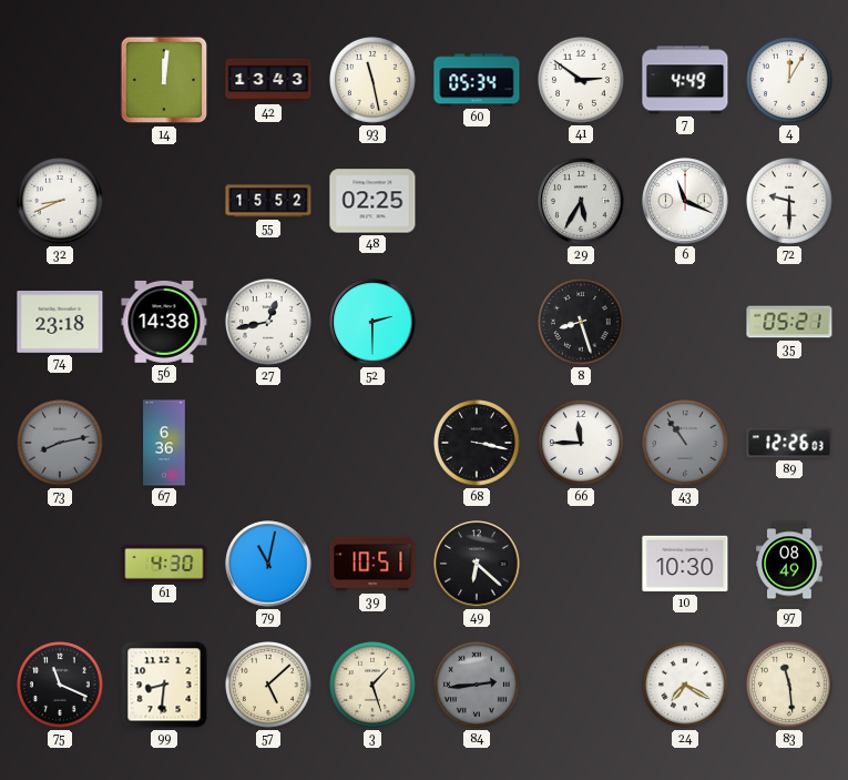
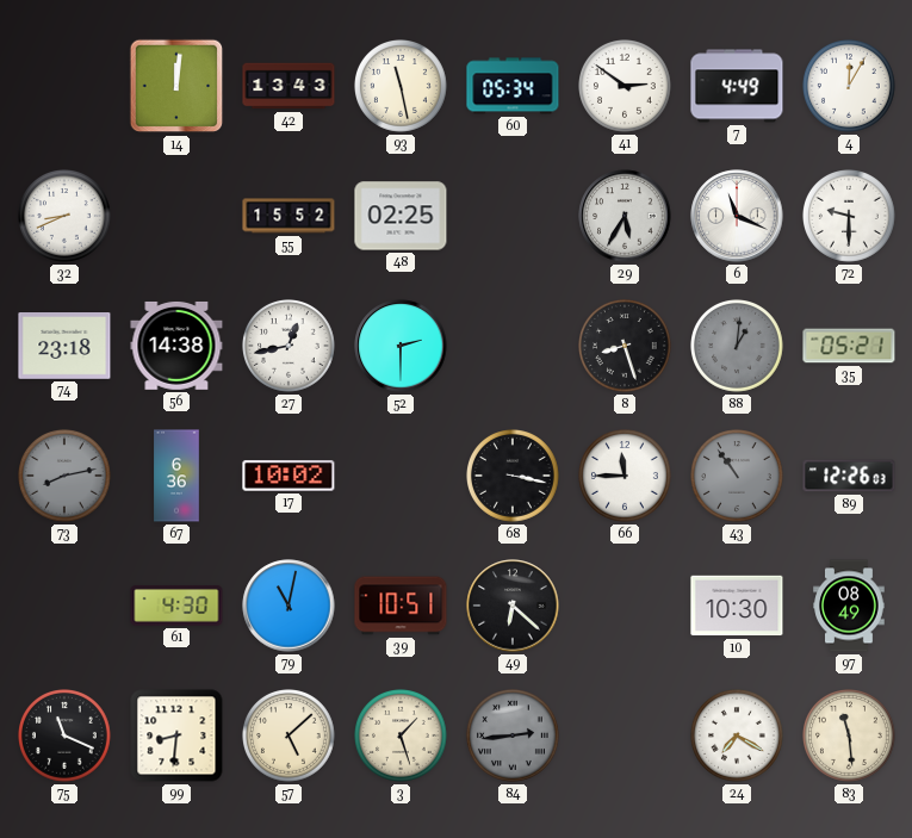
88: none -> 1:01
17: none -> 10:02
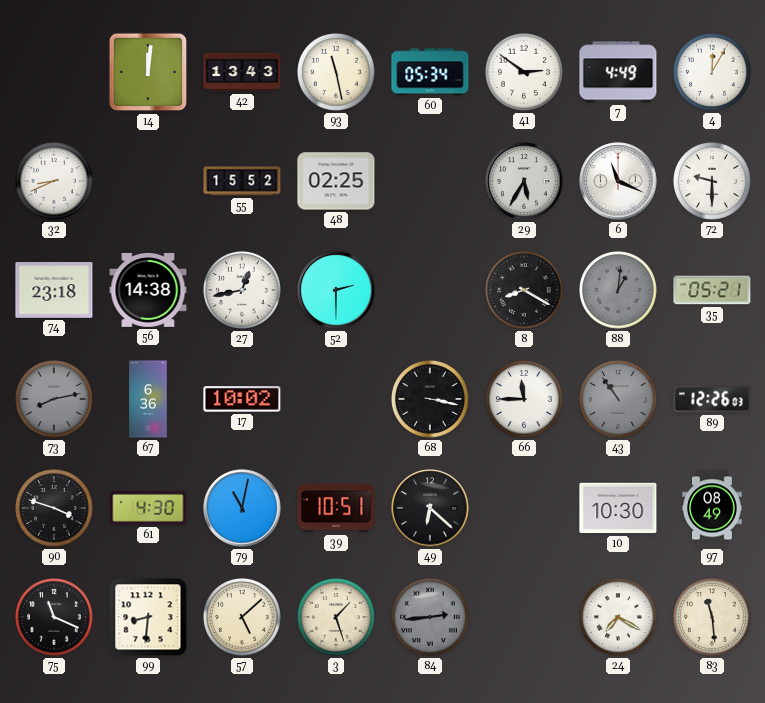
8: 8:27 -> 8:20
90: none -> 3:48
